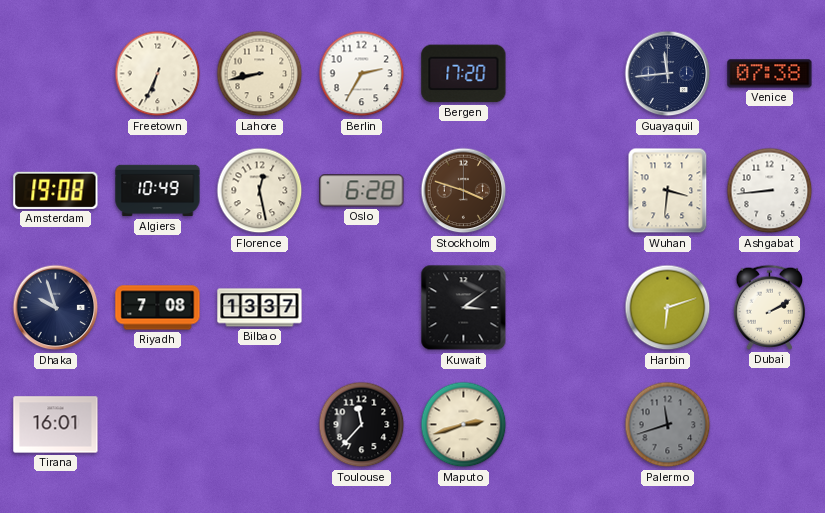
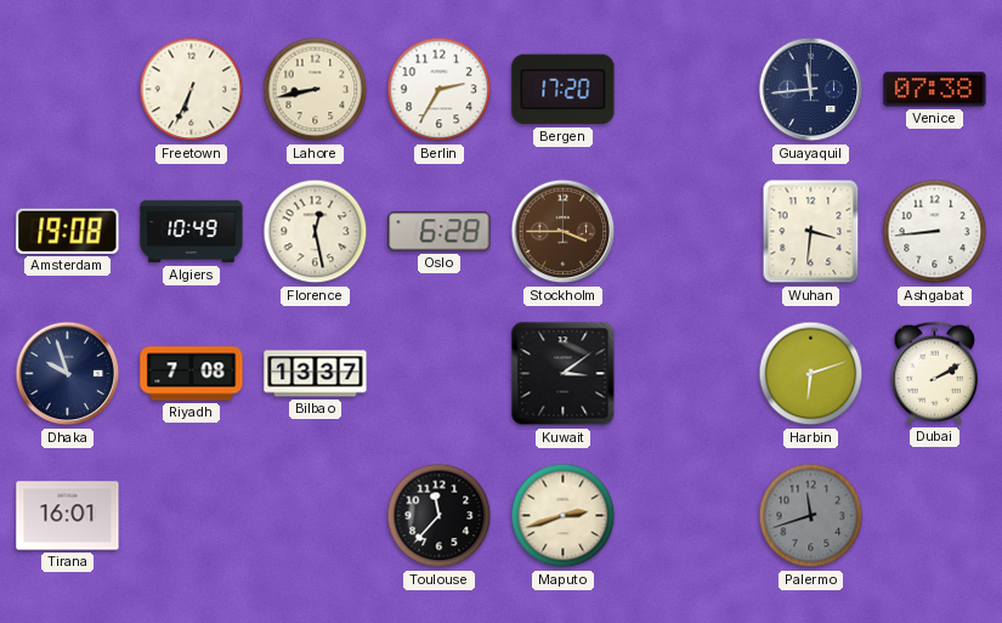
Stockholm: 3:48 -> 3:45
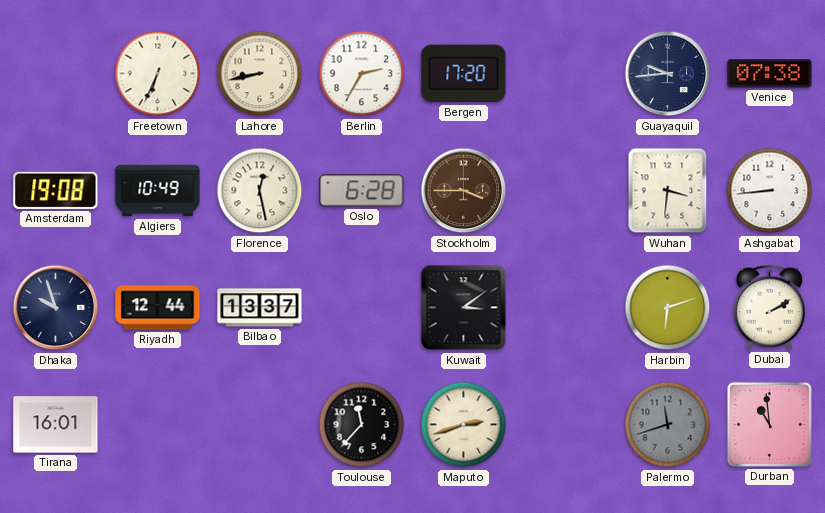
Guayaquil: 11:44 -> 9:44
Riyadh: 7:08 -> 12:44
Durban: none -> 10:59
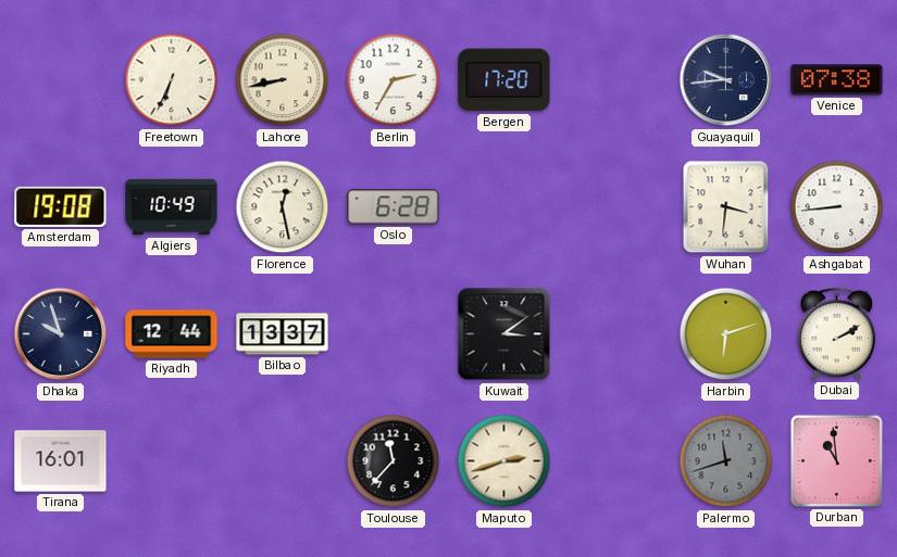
Stockholm: 3:45 -> none
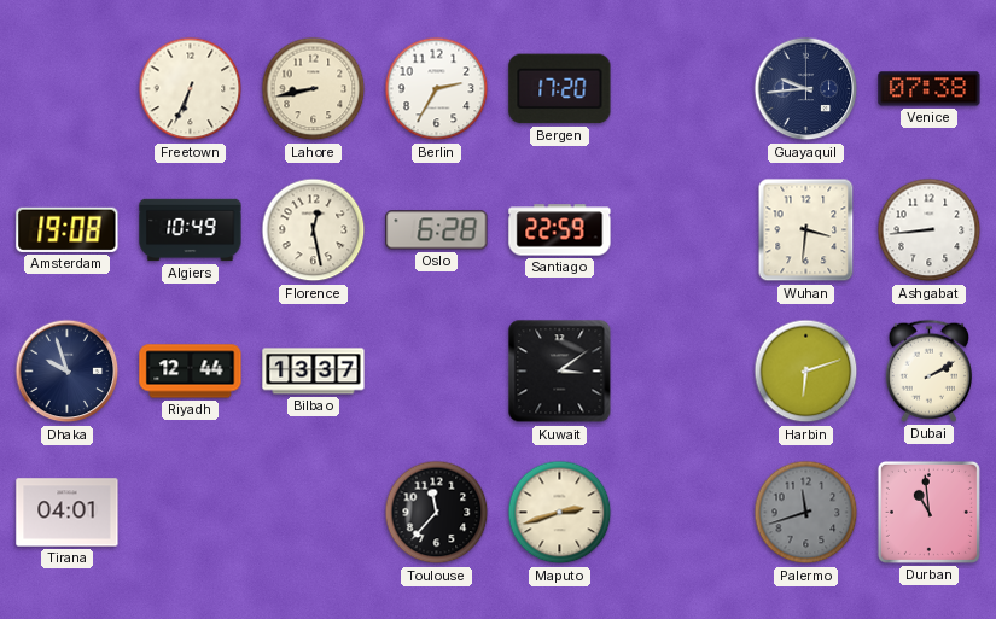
Santiago: none -> 22:59
Tirana: 16:01 -> 04:01
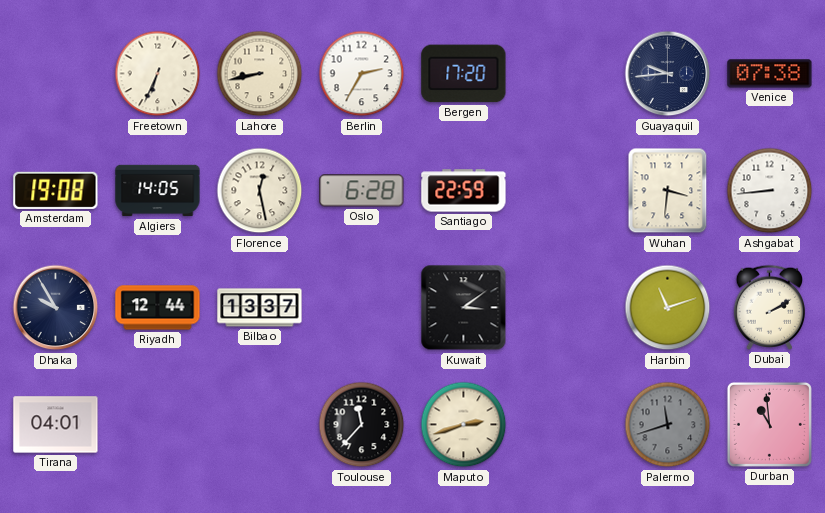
Algiers: 10:49 -> 14:05
Dhaka: 9:57 -> 9:55
Harbin: 6:12 -> 11:12
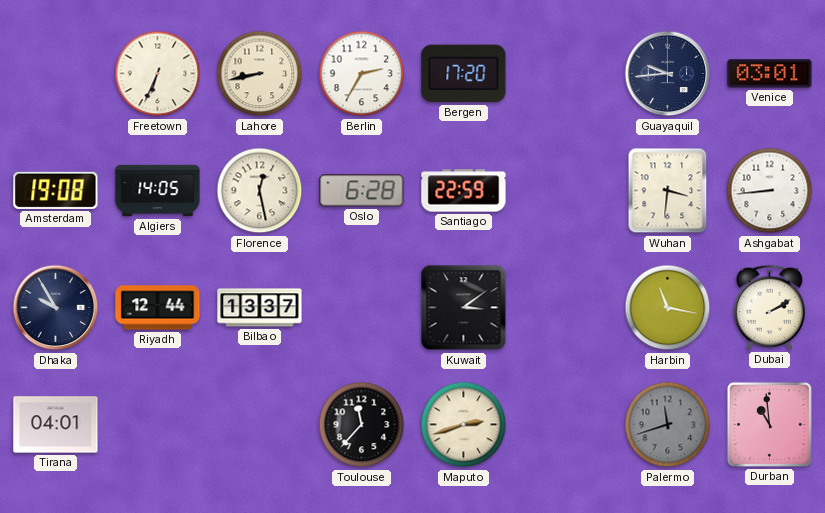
Venice: 07:38 -> 03:01
Harbin: 11:12 -> 11:17
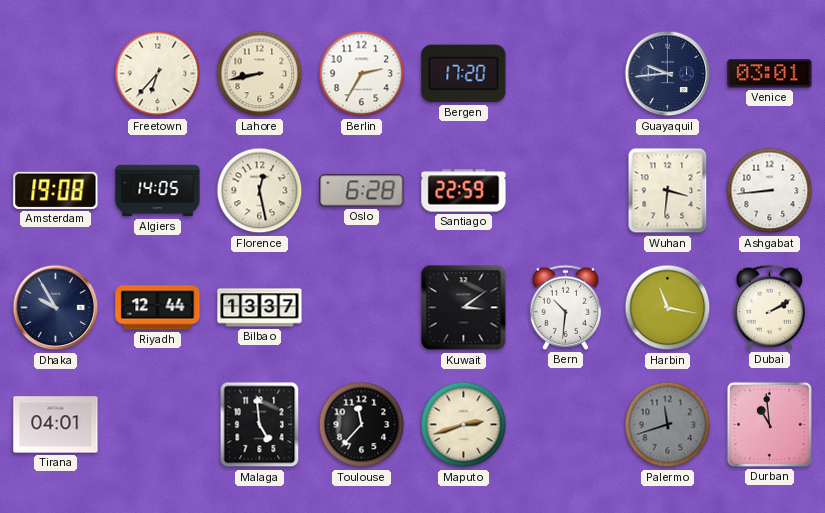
Freetown: 6:34 -> 6:37
Bern: none -> 10:31
Malaga: none -> 4:59
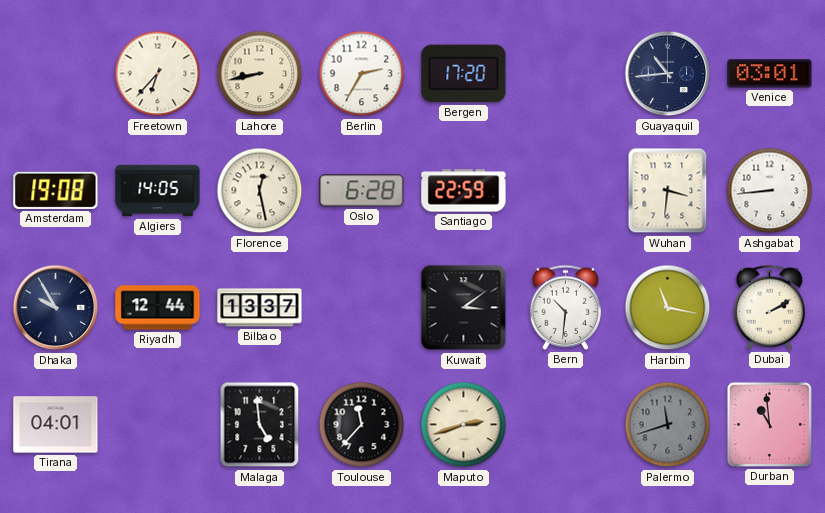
Guayaquil: 9:44 -> 10:44
